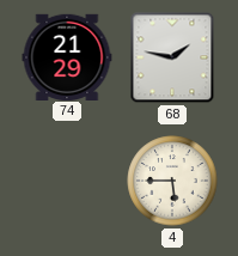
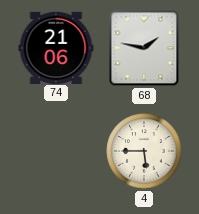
74: 21:29 -> 21:06
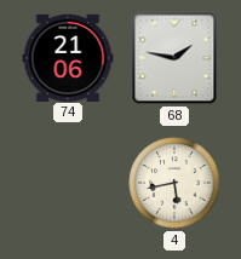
4: 5:45 -> 5:43
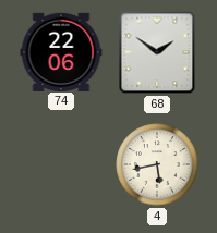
74: 21:06 -> 22:06
68: 1:47 -> 1:51
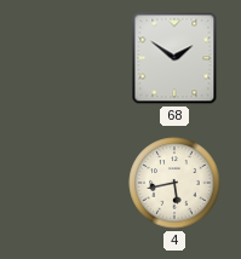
74: 22:06 -> none
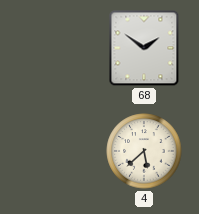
4: 5:43 -> 5:38
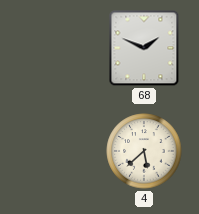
68: 1:51 -> 1:49
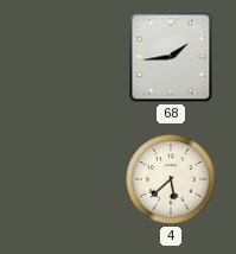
68: 1:49 -> 1:44
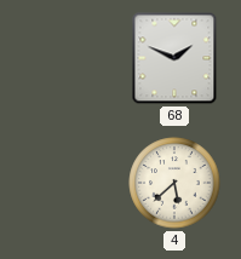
68: 1:44 -> 1:49
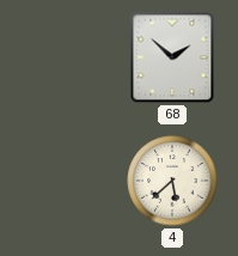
68: 1:49 -> 1:52
